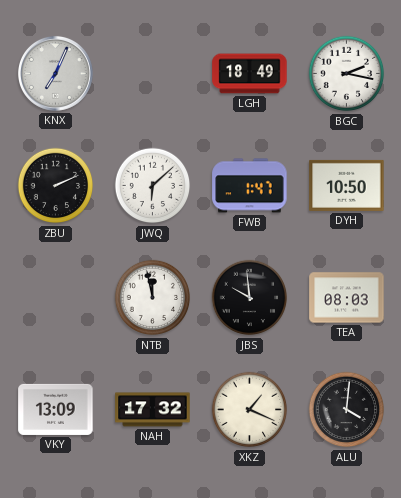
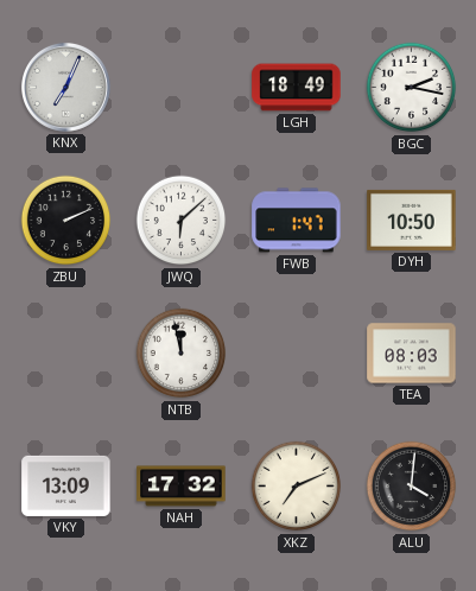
JBS: 9:59 -> none
XKZ: 1:19 -> 7:11
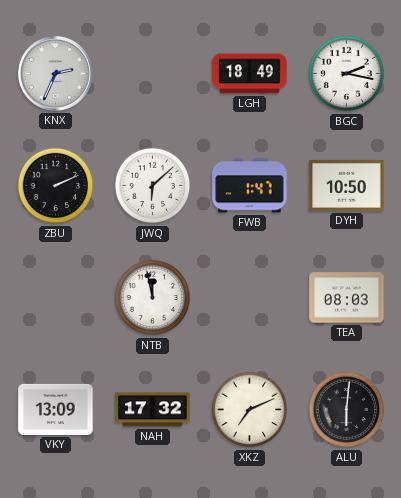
KNX: 7:04 -> 2:34
ALU: 4:01 -> 6:01
